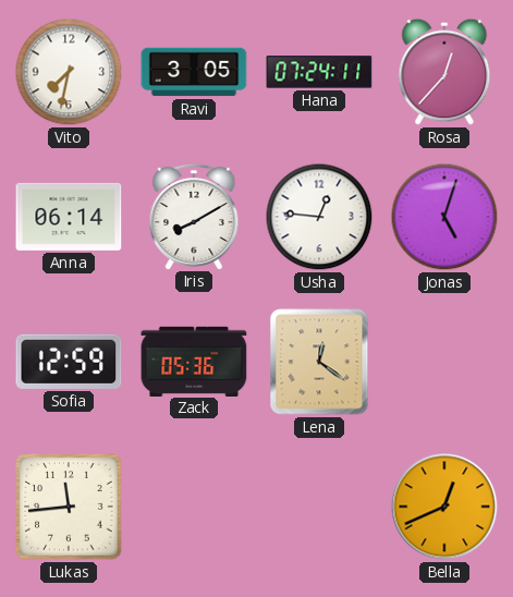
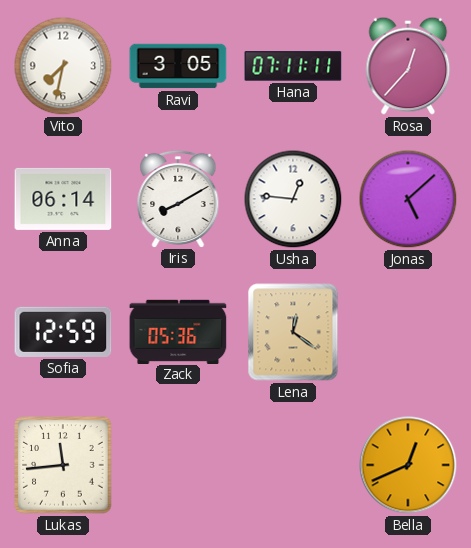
Hana: 07:24 -> 07:11
Jonas: 5:03 -> 5:08
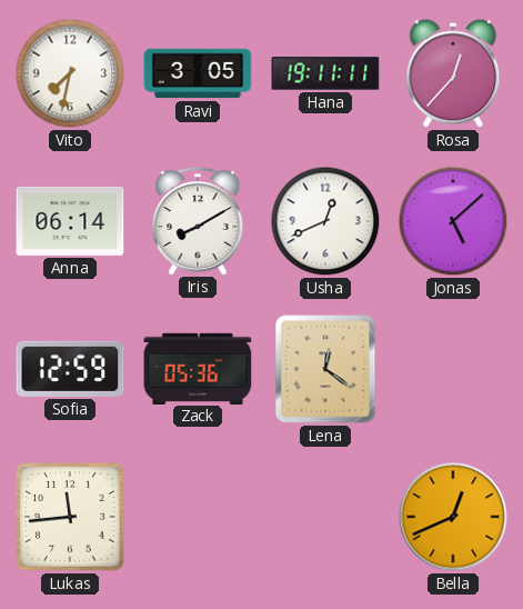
Hana: 07:11 -> 19:11
Usha: 12:46 -> 12:41
